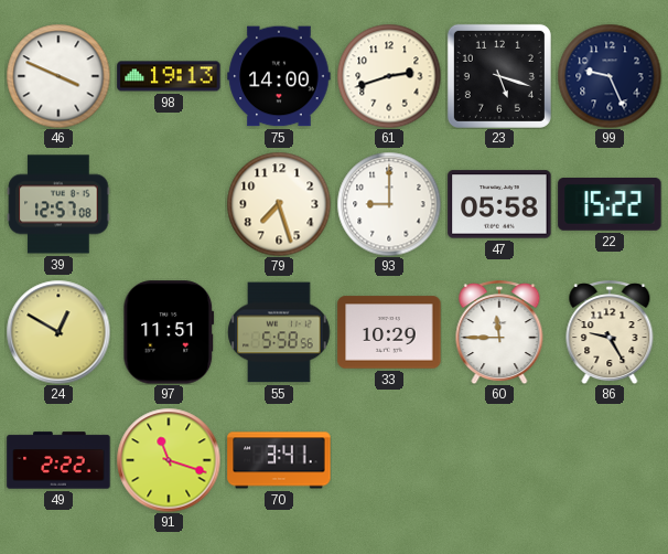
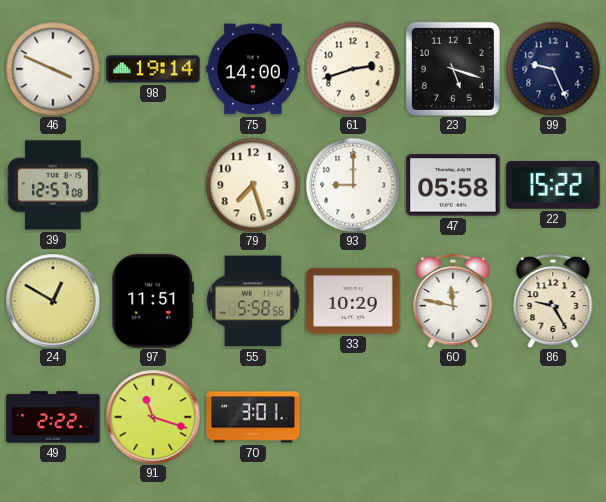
98: 19:13 -> 19:14
60: 11:45 -> 11:47
70: 3:41 -> 3:01
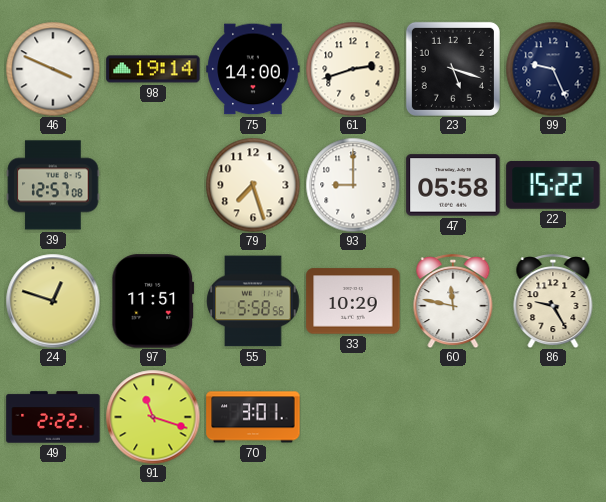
24: 12:50 -> 12:48
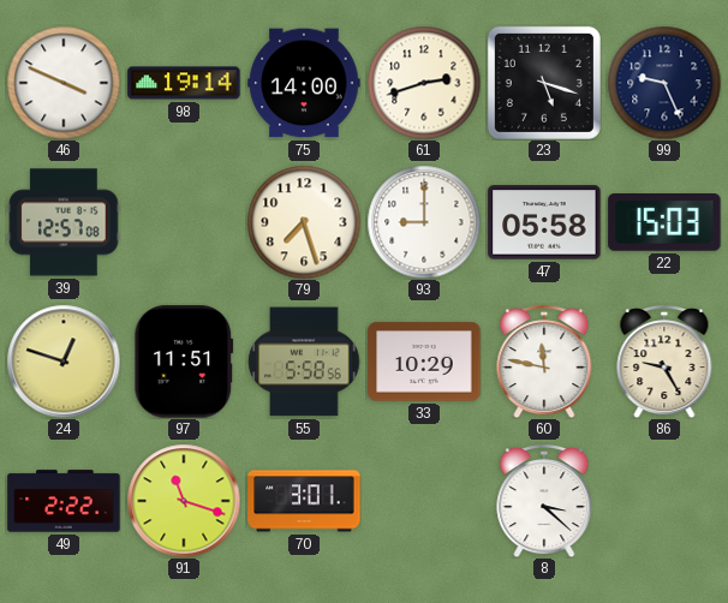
22: 15:22 -> 15:03
8: none -> 3:22
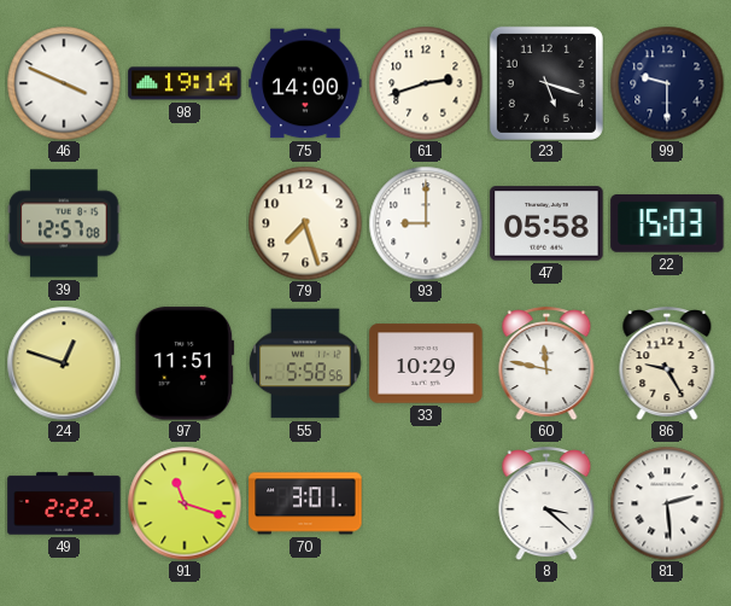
99: 9:26 -> 9:30
81: none -> 2:29
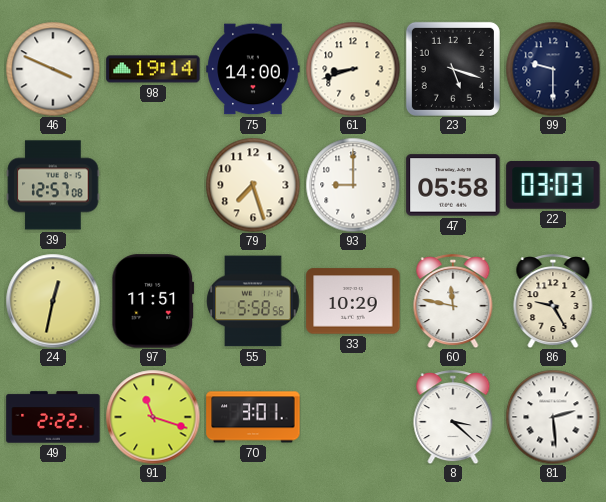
61: 2:42 -> 8:42
22: 15:03 -> 03:03
24: 12:48 -> 12:32
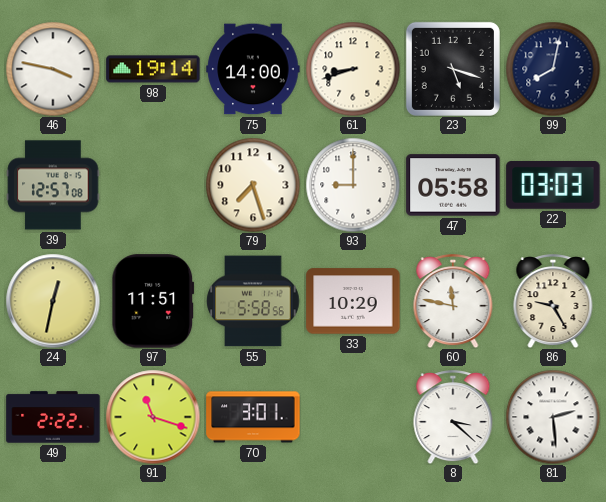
46: 3:49 -> 3:47
99: 9:30 -> 8:02
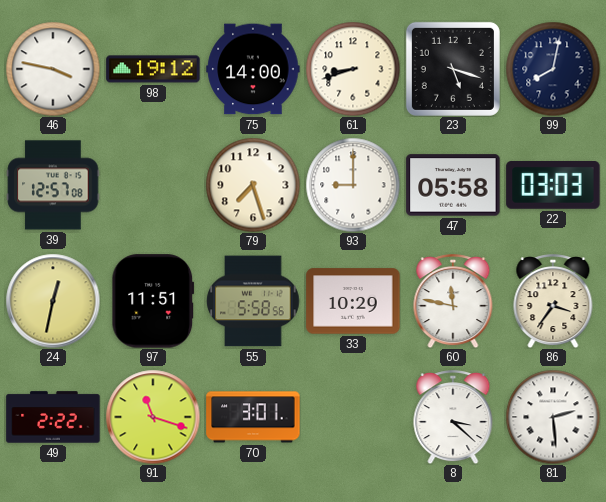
98: 19:14 -> 19:12
86: 9:25 -> 3:36
